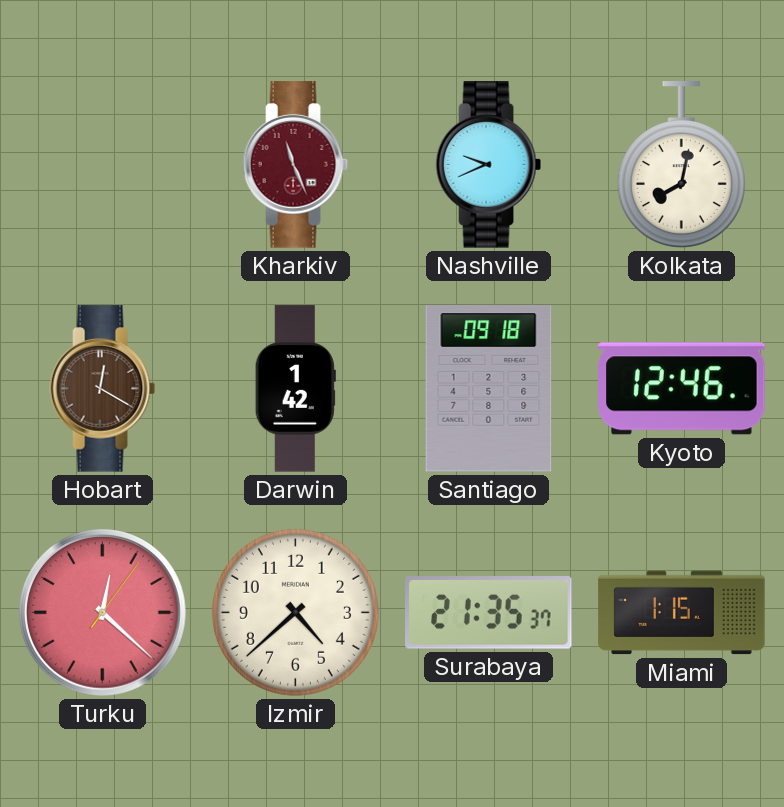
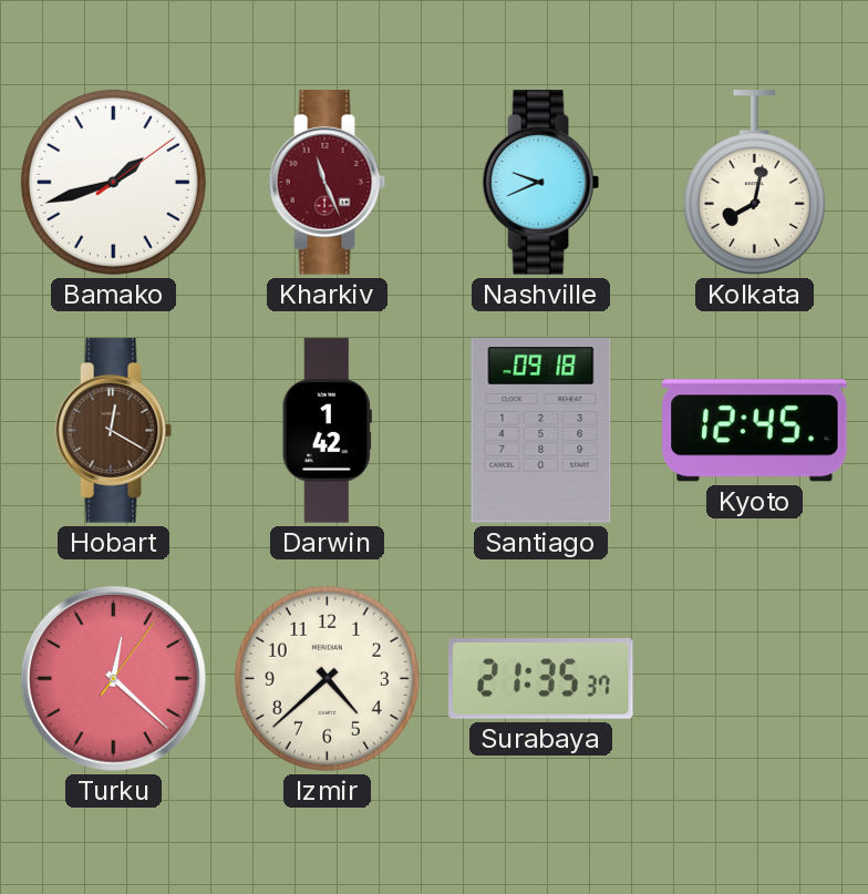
Bamako: none -> 1:42
Kyoto: 12:46 -> 12:45
Miami: 1:15 -> none
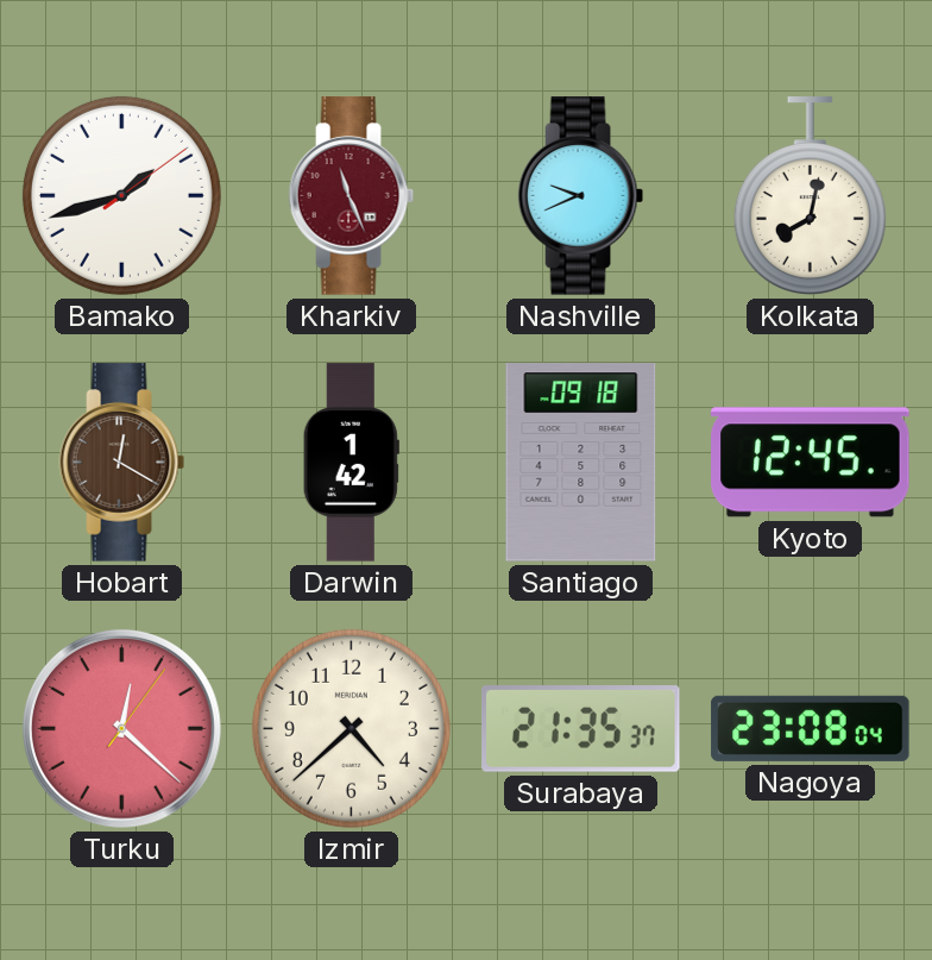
Nagoya: none -> 23:08
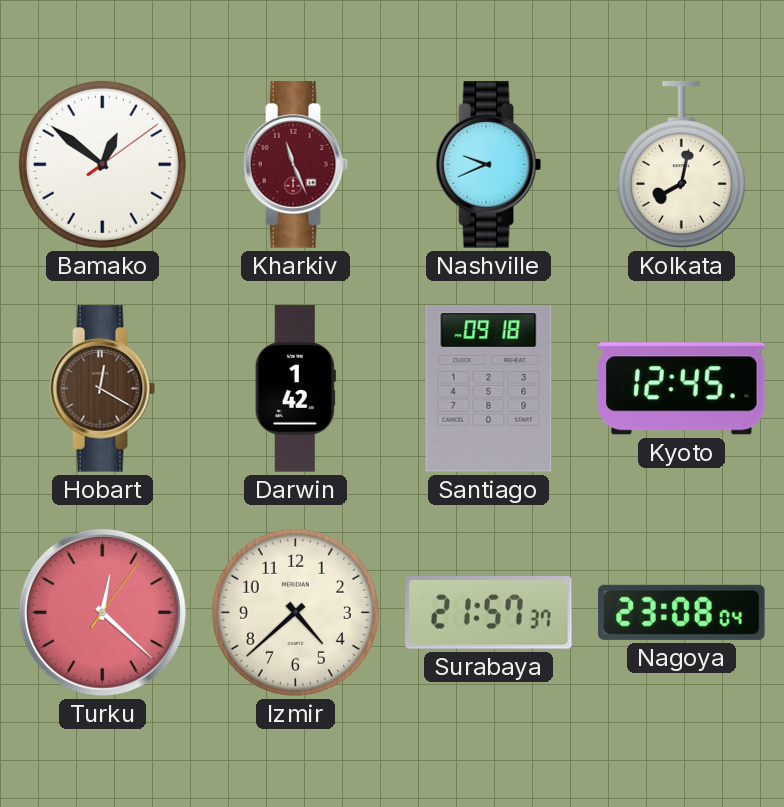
Bamako: 1:42 -> 12:51
Surabaya: 21:35 -> 21:57
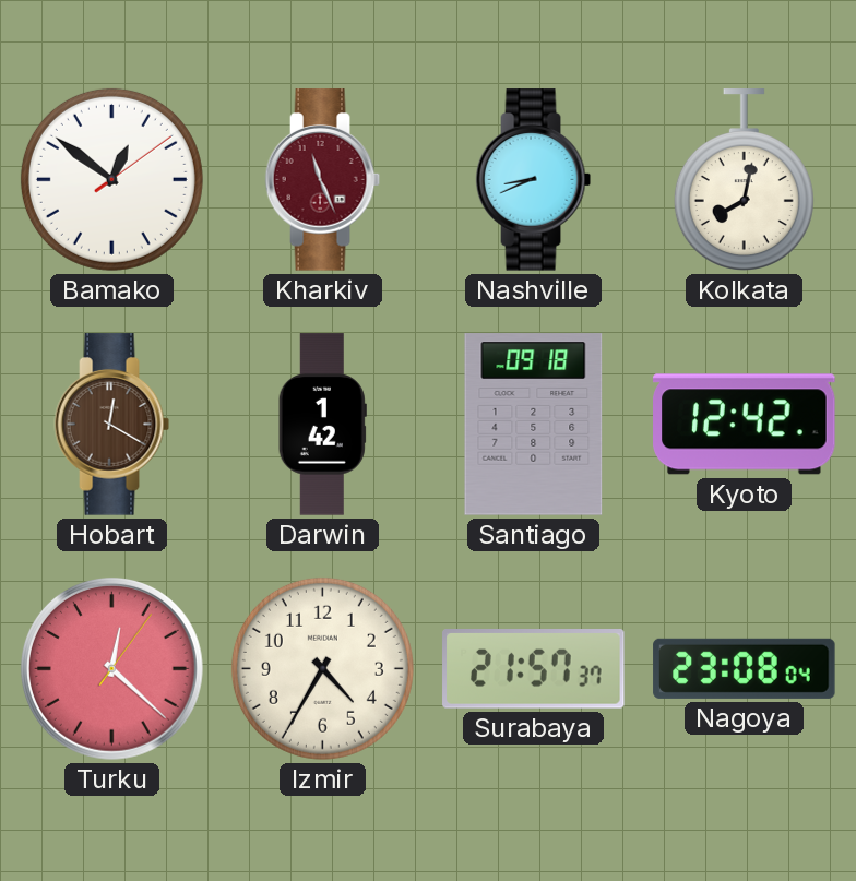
Nashville: 9:41 -> 8:41
Kyoto: 12:45 -> 12:42
Izmir: 4:38 -> 4:35
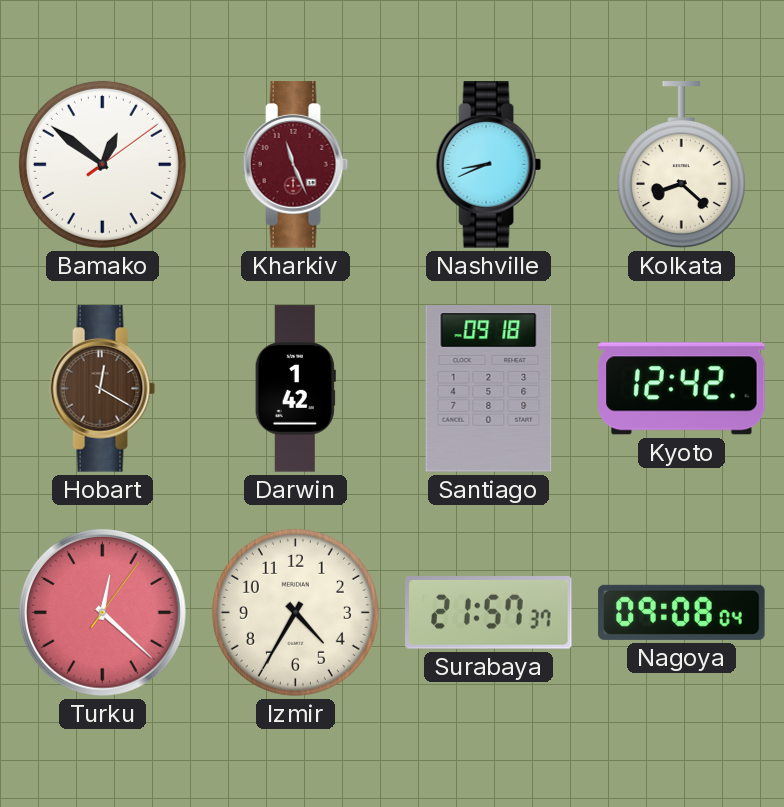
Kolkata: 8:02 -> 8:22
Nagoya: 23:08 -> 09:08
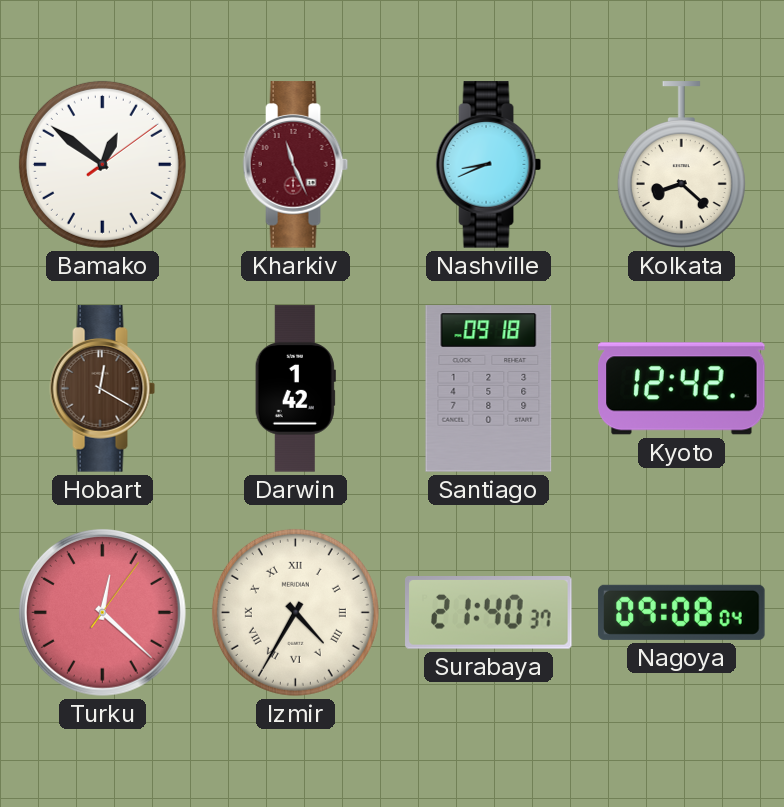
Izmir numerals: Arabic -> Roman
Surabaya: 21:57 -> 21:40
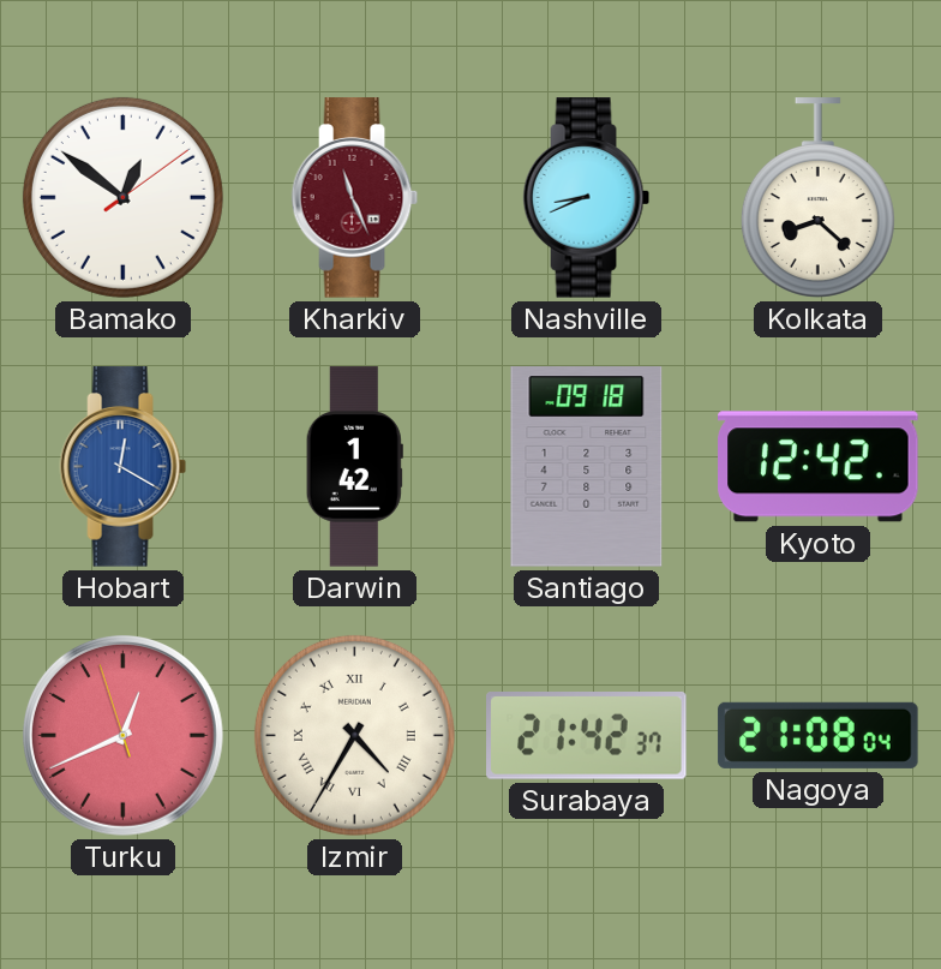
Hobart dial: brown -> blue
Turku: 12:22 -> 12:40
Surabaya: 21:40 -> 21:42
Nagoya: 09:08 -> 21:08
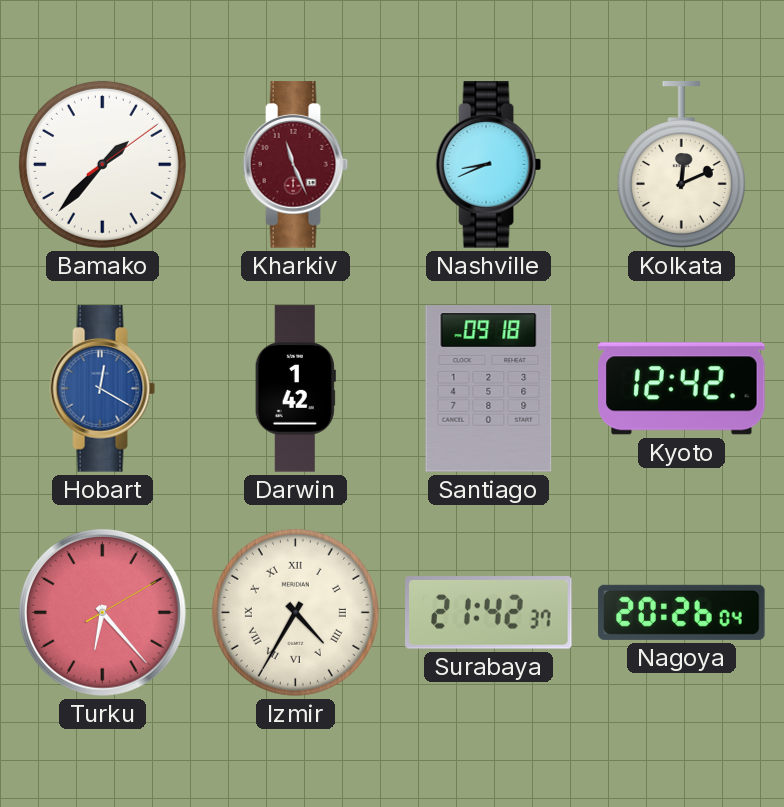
Bamako: 12:51 -> 1:37
Kolkata: 8:22 -> 12:11
Turku: 12:40 -> 6:23
Nagoya: 21:08 -> 20:26
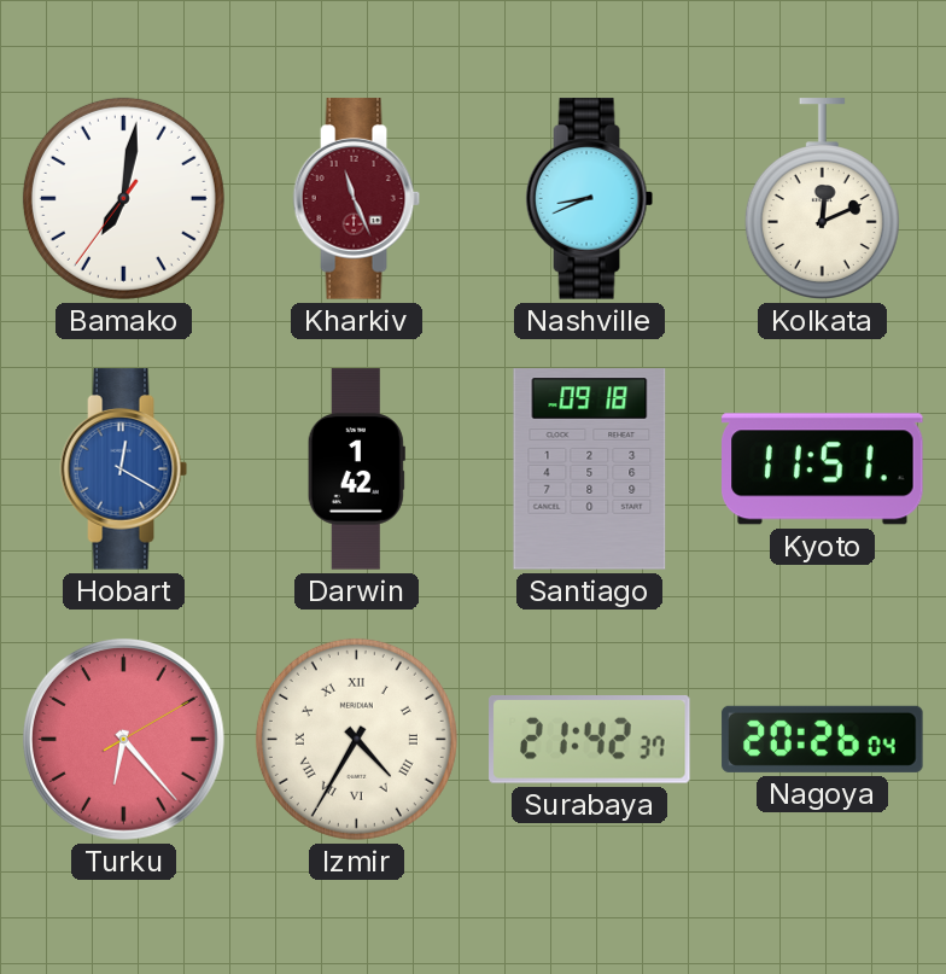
Bamako: 1:37 -> 7:01
Kyoto: 12:42 -> 11:51
